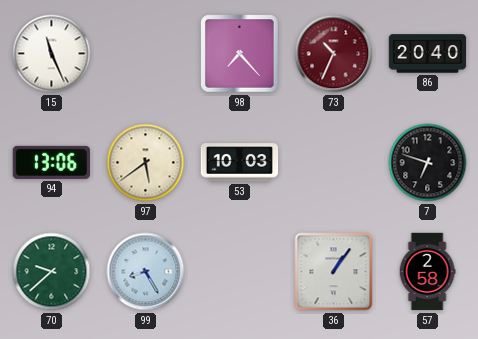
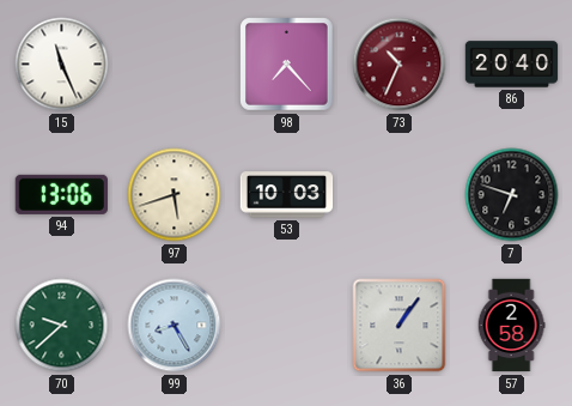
97: 5:39 -> 5:42
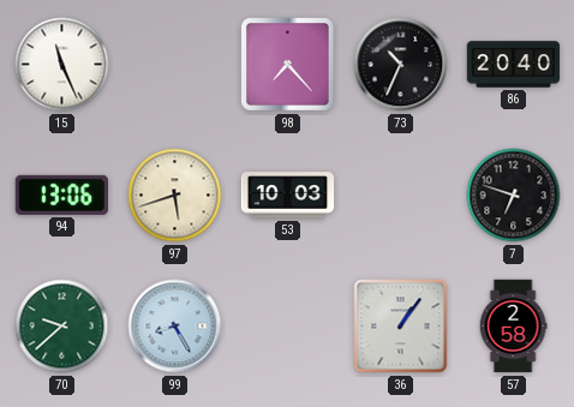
73 dial: burgundy -> black
